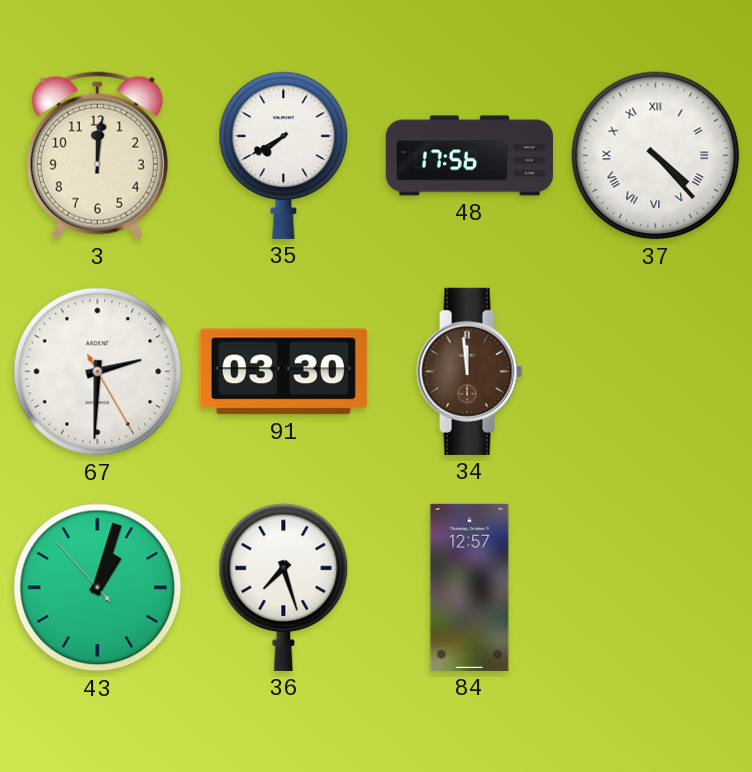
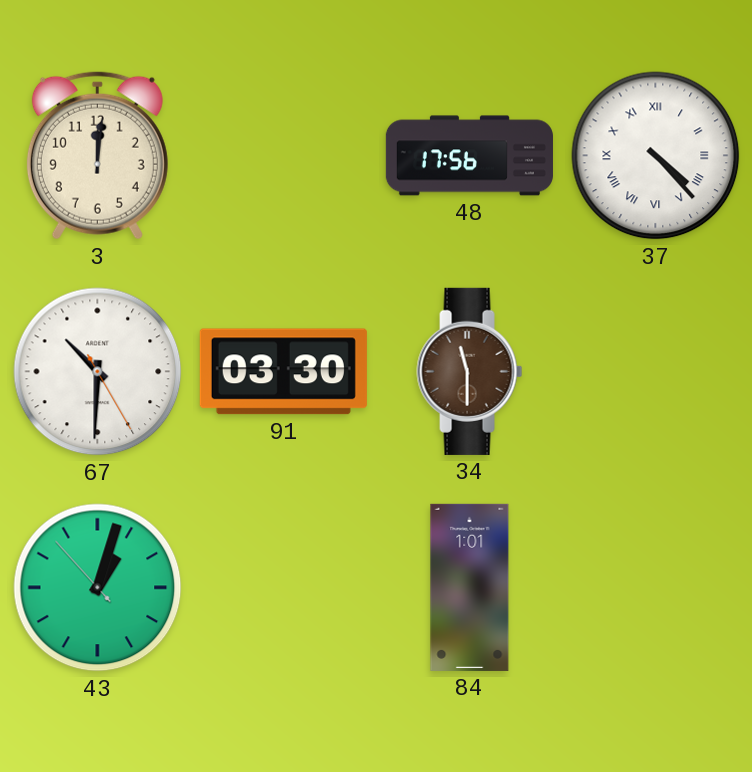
35: 7:40 -> none
67: 2:30 -> 10:30
34: 11:59 -> 11:30
36: 7:27 -> none
84: 12:57 -> 1:01
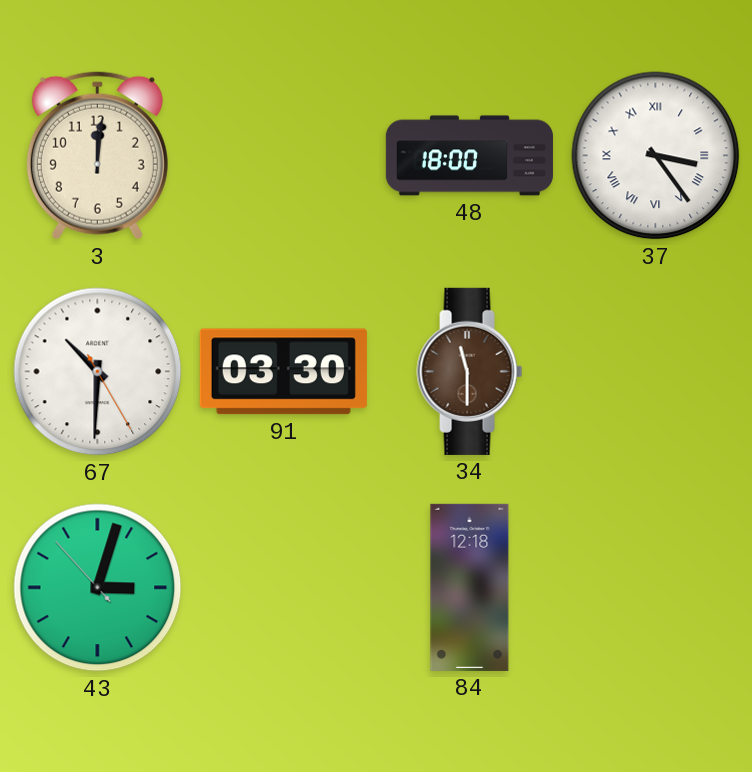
48: 17:56 -> 18:00
37: 4:23 -> 3:24
43: 1:02 -> 3:02
84: 1:01 -> 12:18
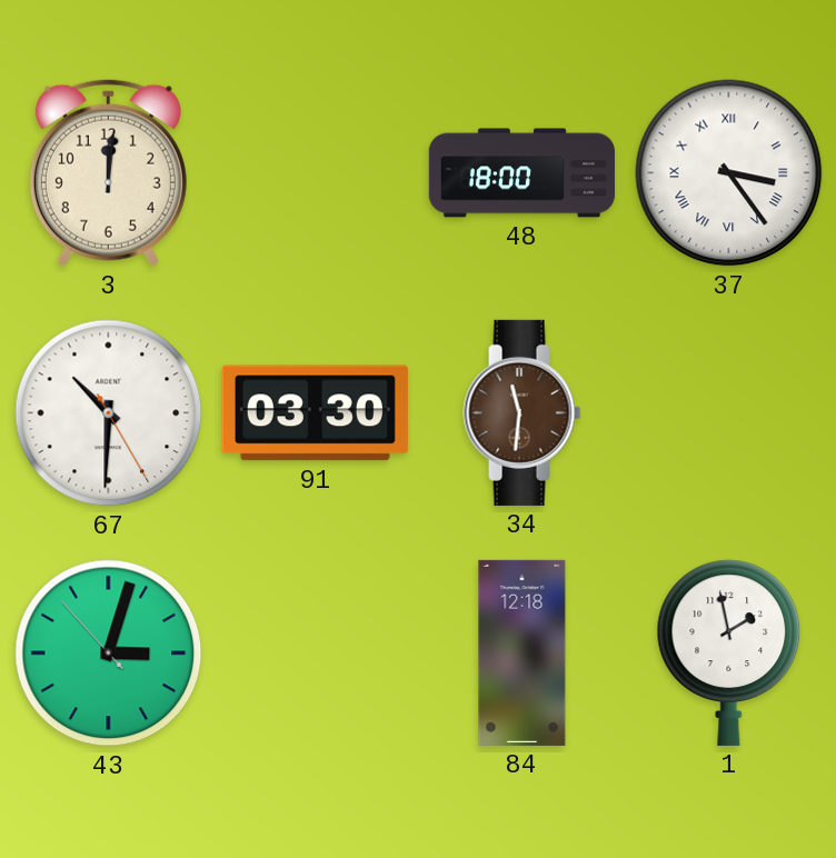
34: 11:30 -> 11:31
1: none -> 1:58
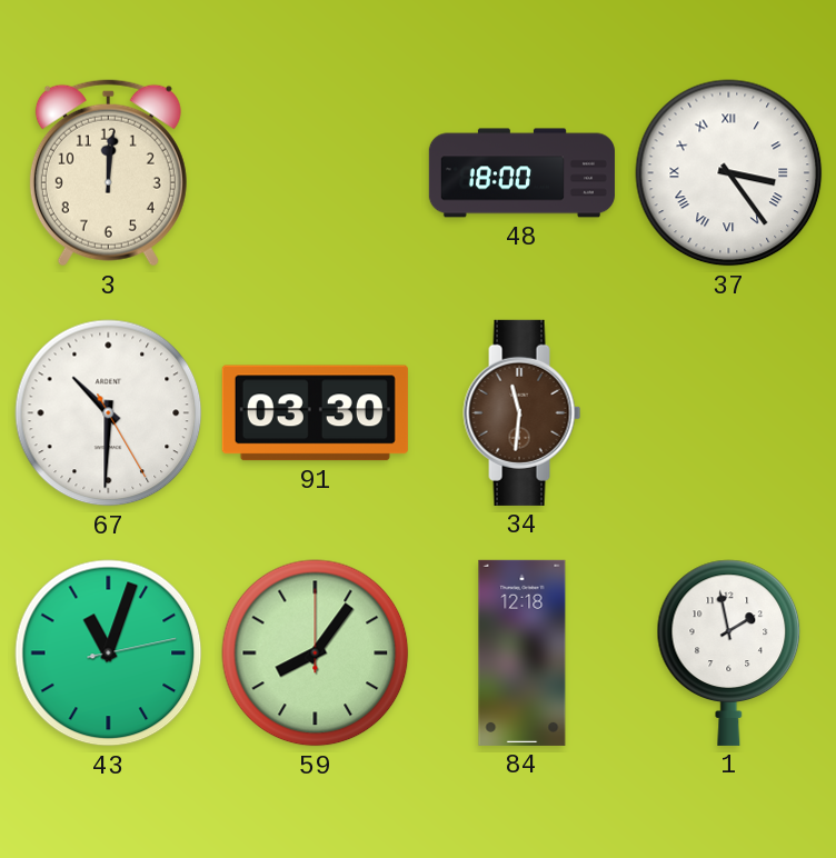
43: 3:02 -> 11:03
59: none -> 8:06
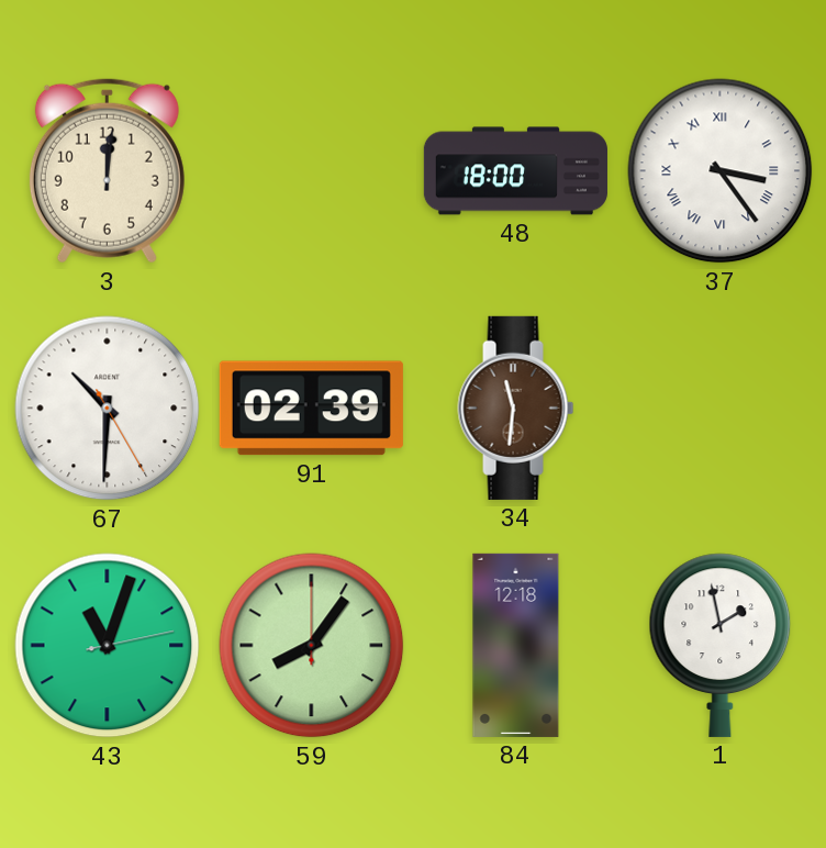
91: 03:30 -> 02:39
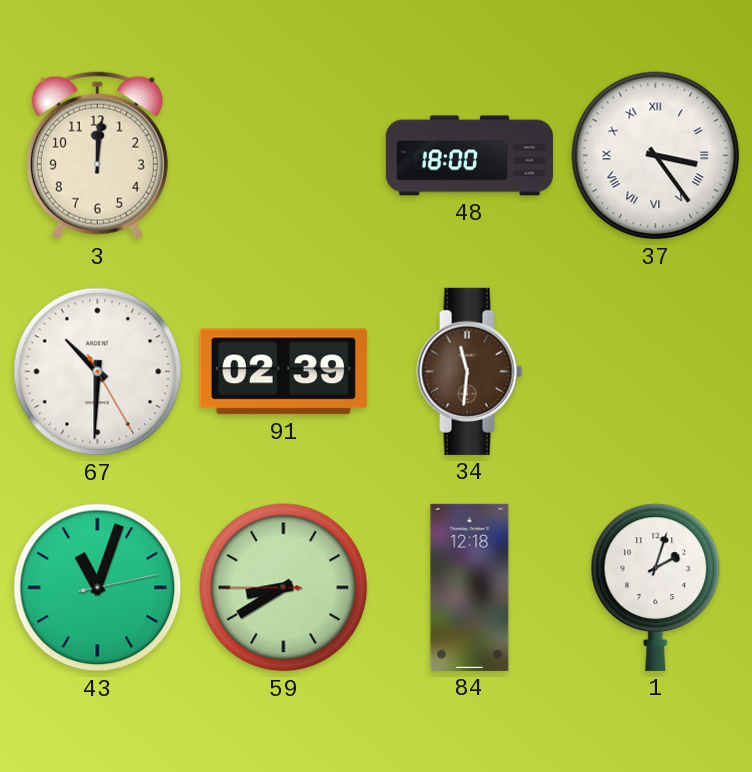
59: 8:06 -> 8:39
1: 1:58 -> 2:03
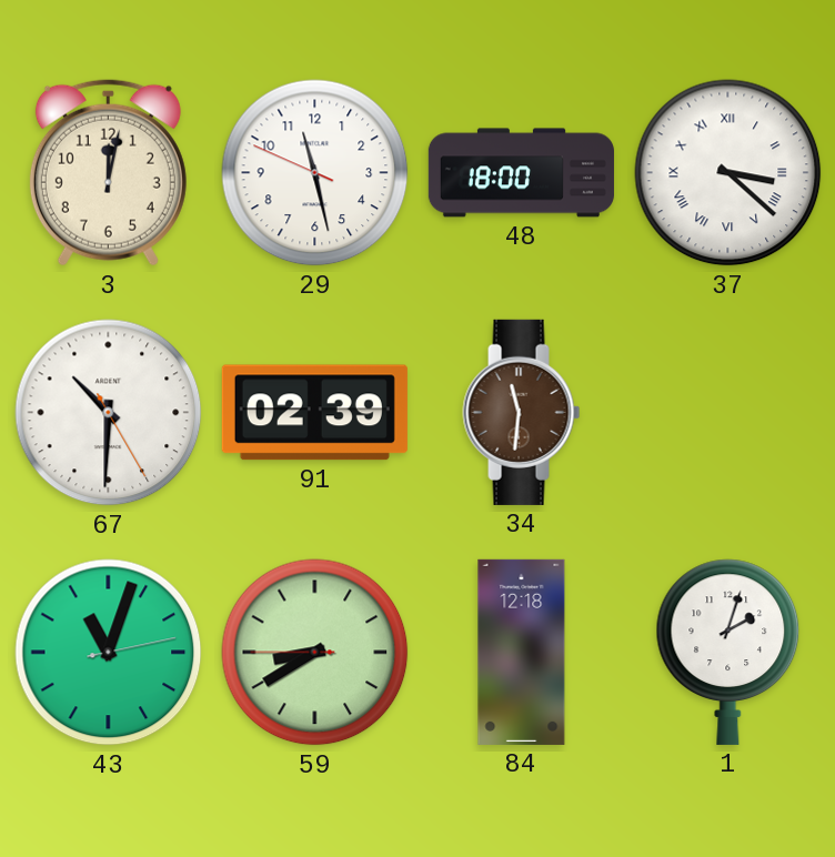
3: 12:01 -> 12:02
29: none -> 11:27
37: 3:24 -> 3:22
